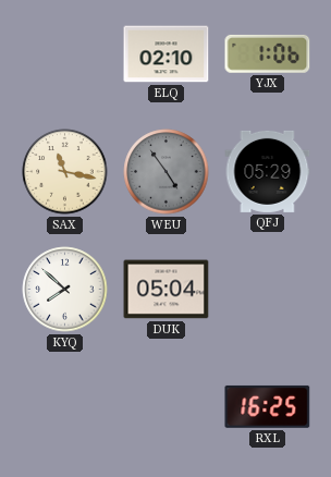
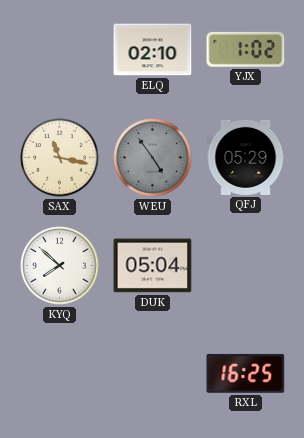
YJX: 1:06 -> 1:02
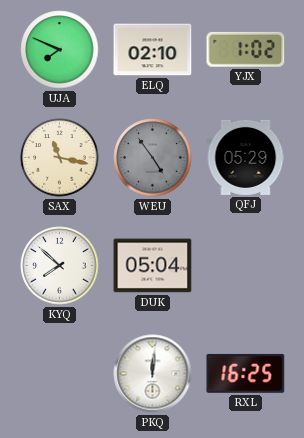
UJA: none -> 7:49
PKQ: none -> 12:01
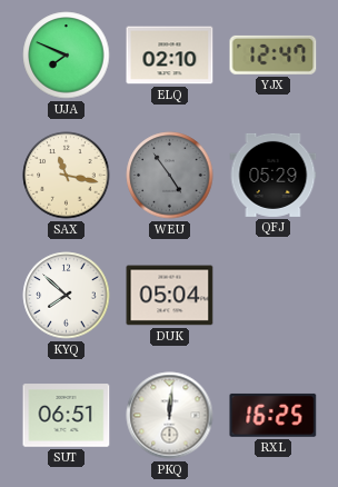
YJX: 1:02 -> 12:47
SUT: none -> 06:51
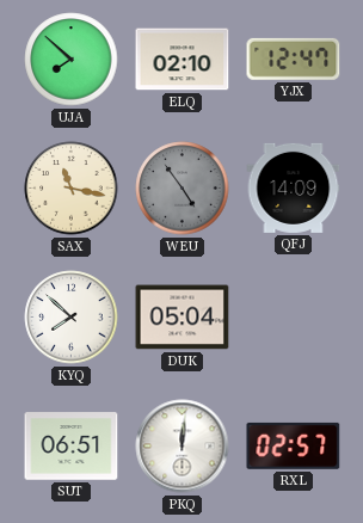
UJA: 7:49 -> 7:52
QFJ: 05:29 -> 14:09
RXL: 16:25 -> 02:57
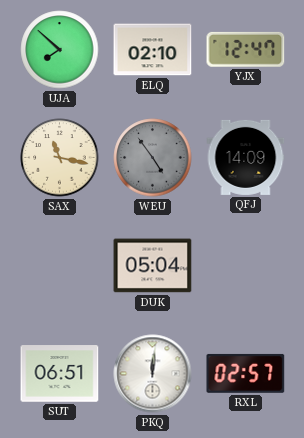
KYQ: 7:52 -> none
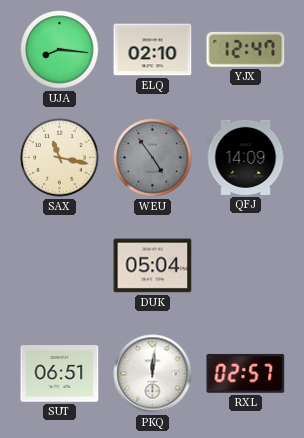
UJA: 7:52 -> 8:16
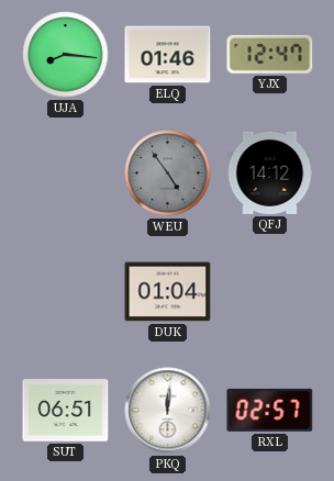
ELQ: 02:10 -> 01:46
SAX: 11:17 -> none
QFJ: 14:09 -> 14:12
DUK: 05:04 -> 01:04
